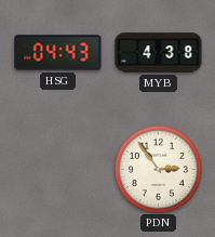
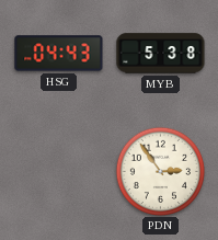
MYB: 4:38 -> 5:38
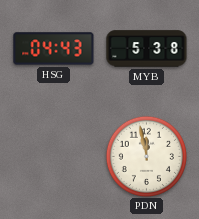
PDN: 2:54 -> 11:58
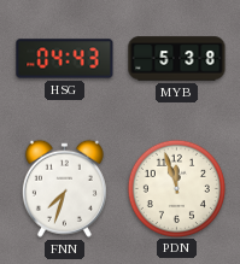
FNN: none -> 7:33
PDN: 11:58 -> 11:57
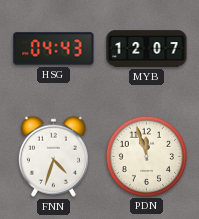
MYB: 5:38 -> 12:07
FNN: 7:33 -> 4:33
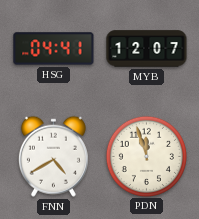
HSG: 04:43 -> 04:41
FNN: 4:33 -> 4:40
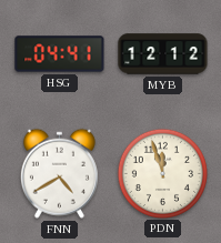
MYB: 12:07 -> 12:12
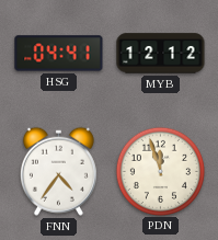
FNN: 4:40 -> 4:36
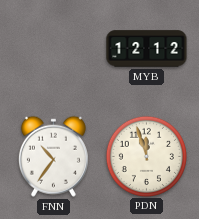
HSG: 04:41 -> none
FNN: 4:36 -> 10:36
